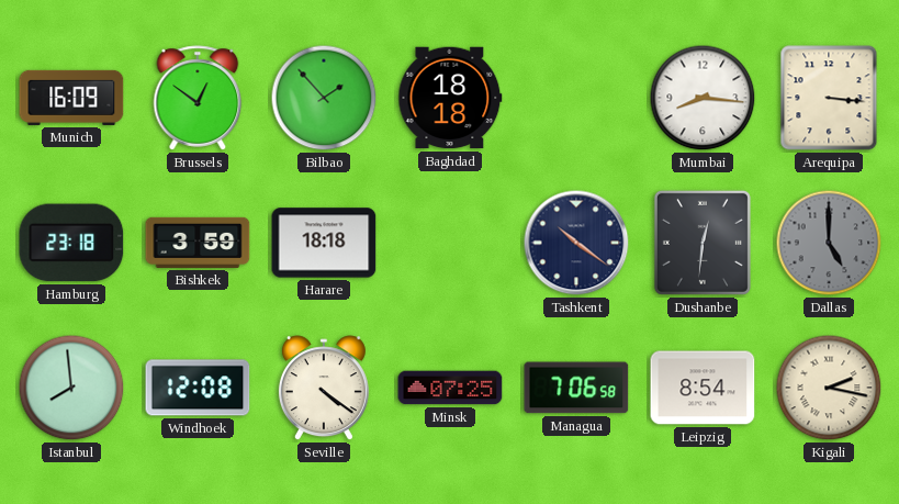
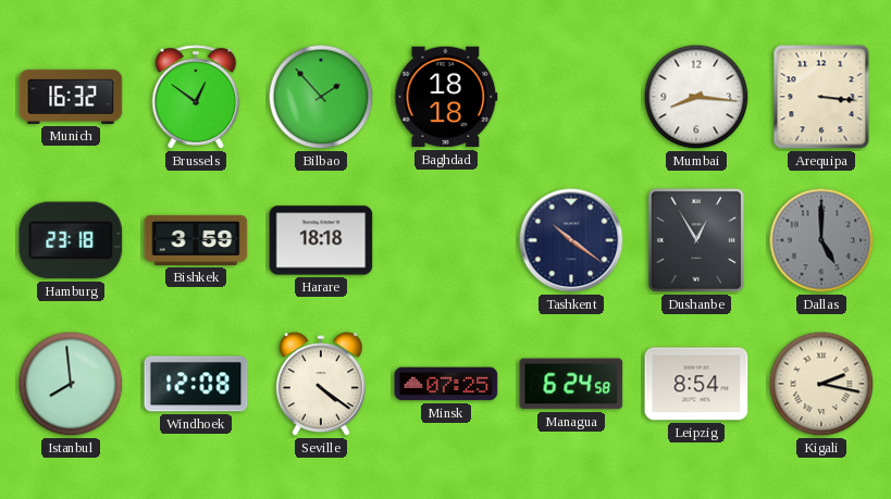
Munich: 16:09 -> 16:32
Dushanbe: 12:31 -> 12:55
Managua: 7:06 -> 6:24
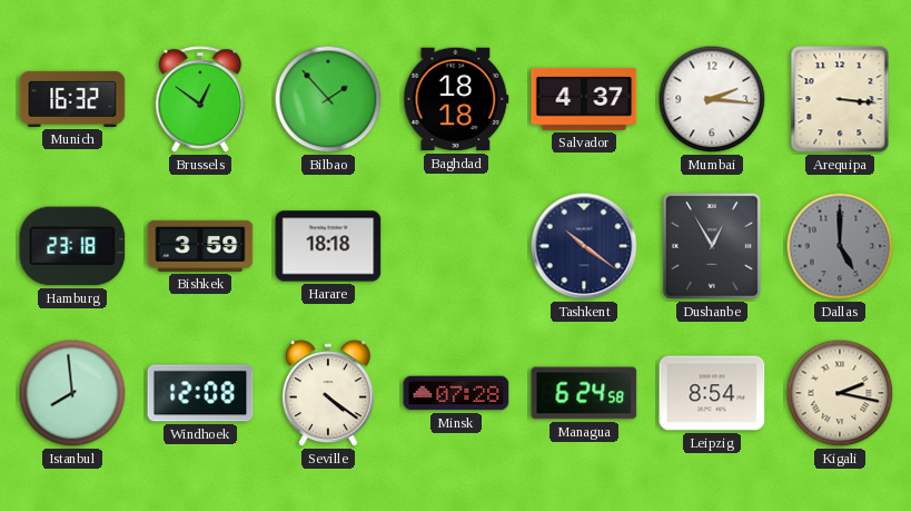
Salvador: none -> 4:37
Mumbai: 8:16 -> 2:16
Minsk: 07:25 -> 07:28
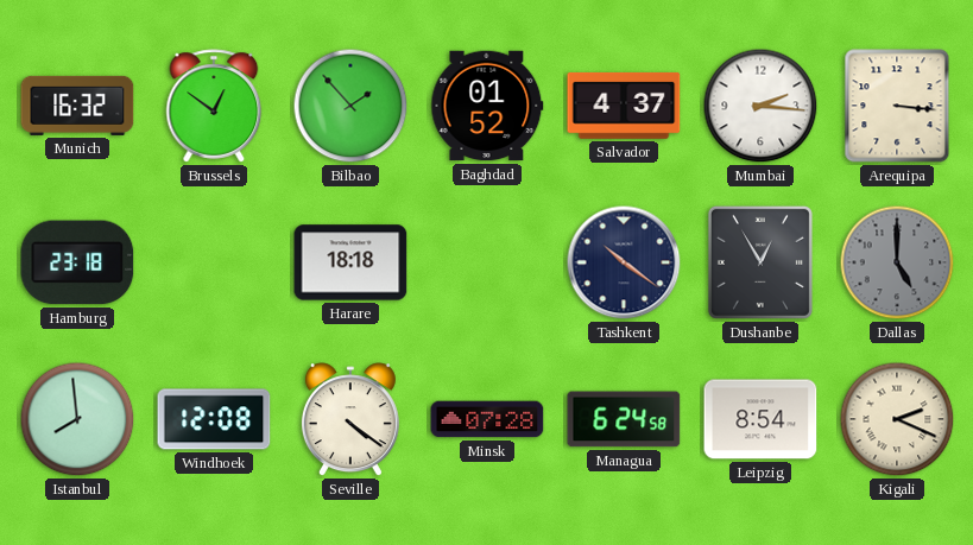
Baghdad: 18:18 -> 01:52
Bishkek: 3:59 -> none
Kigali: 2:17 -> 2:19
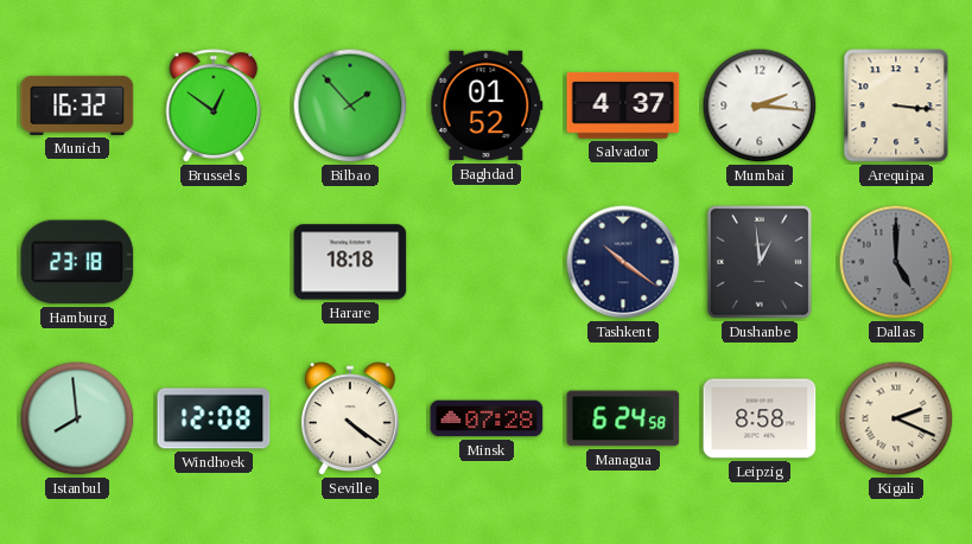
Dushanbe: 12:55 -> 12:59
Leipzig: 8:54 -> 8:58
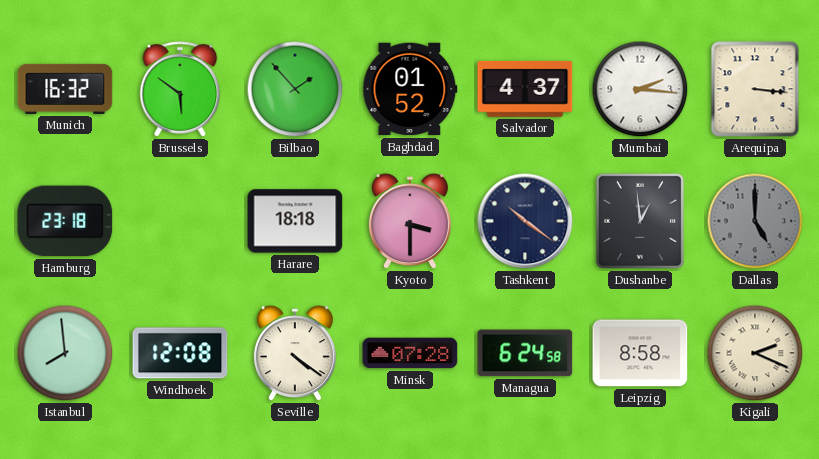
Brussels: 12:51 -> 5:51
Kyoto: none -> 3:30
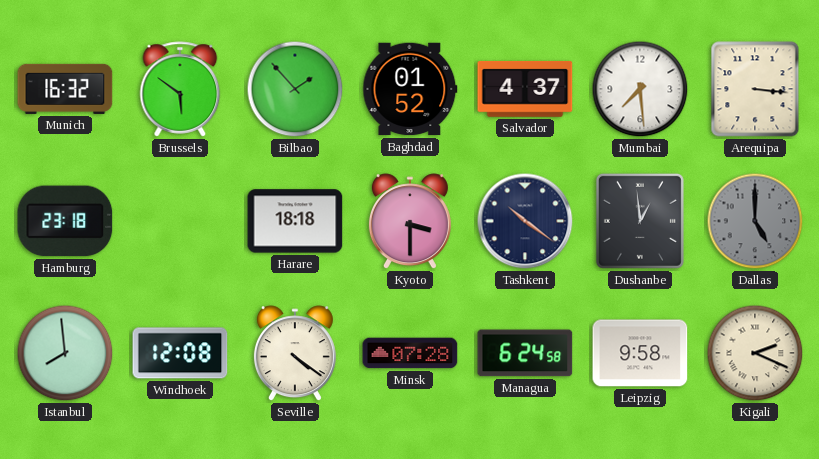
Mumbai: 2:16 -> 7:29
Leipzig: 8:58 -> 9:58
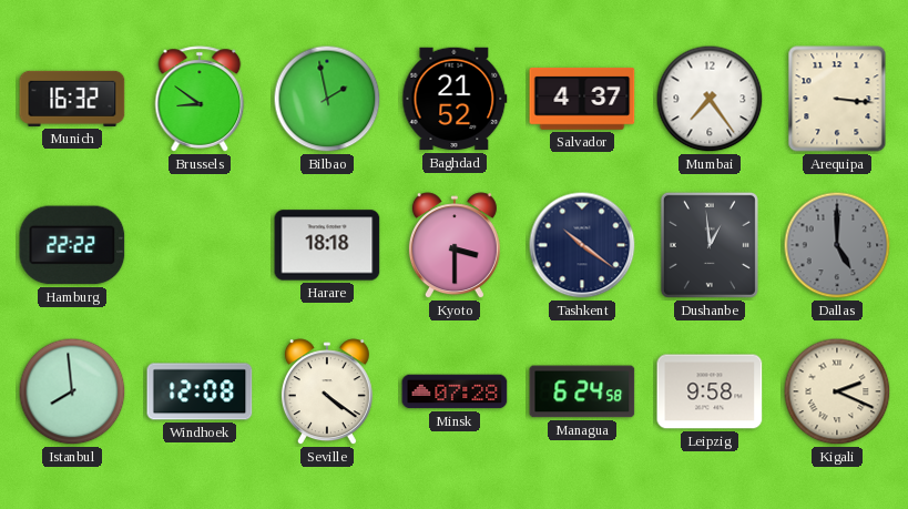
Brussels: 5:51 -> 8:51
Bilbao: 1:53 -> 1:58
Baghdad: 01:52 -> 21:52
Mumbai: 7:29 -> 7:24
Hamburg: 23:18 -> 22:22
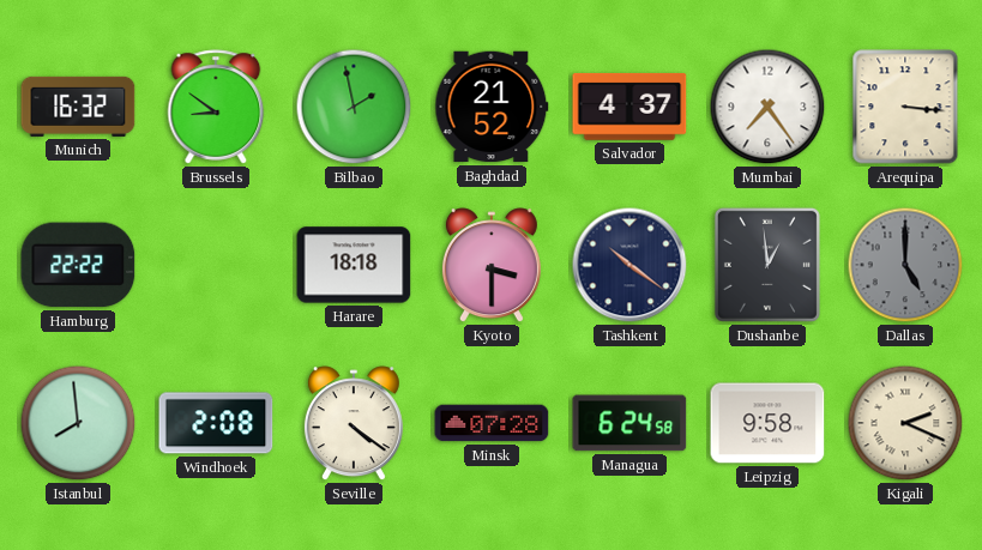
Windhoek: 12:08 -> 2:08
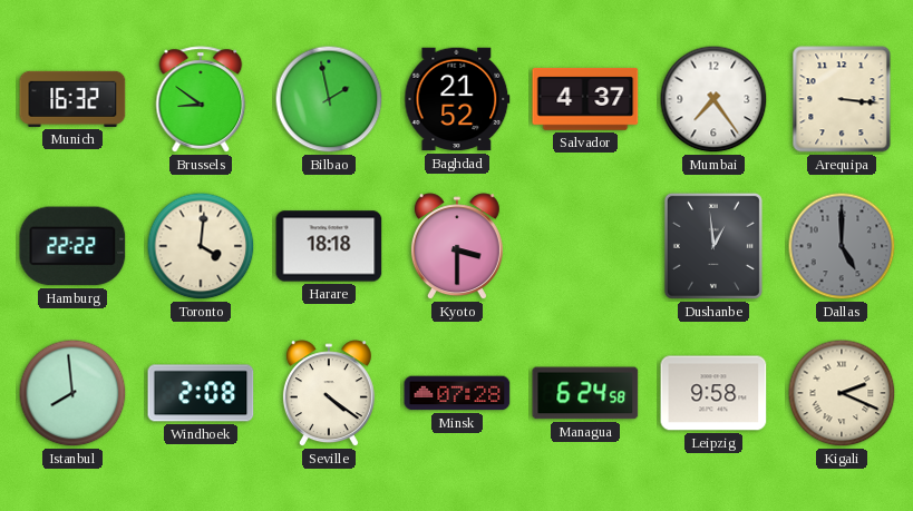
Toronto: none -> 4:01
Tashkent: 10:21 -> none
